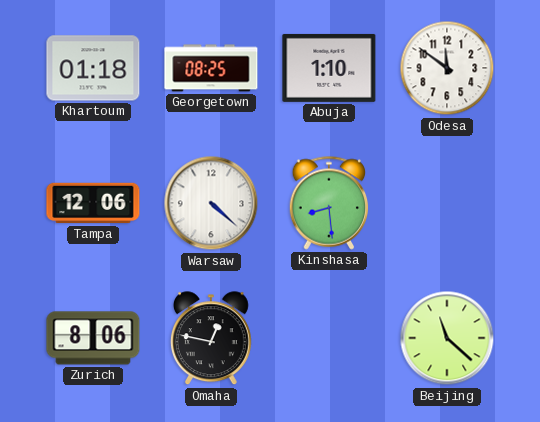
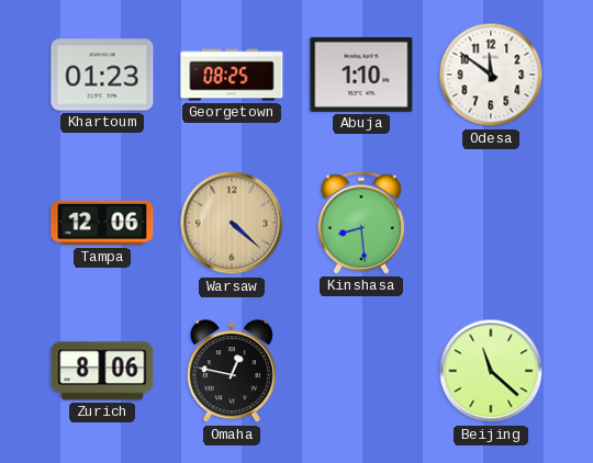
Khartoum: 01:18 -> 01:23
Warsaw dial: white -> champagne
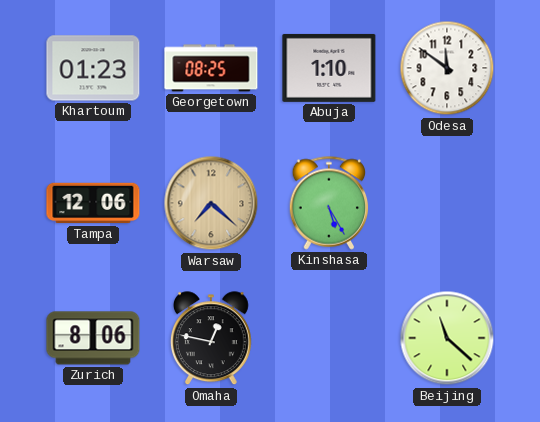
Warsaw: 4:22 -> 7:22
Kinshasa: 8:29 -> 5:25
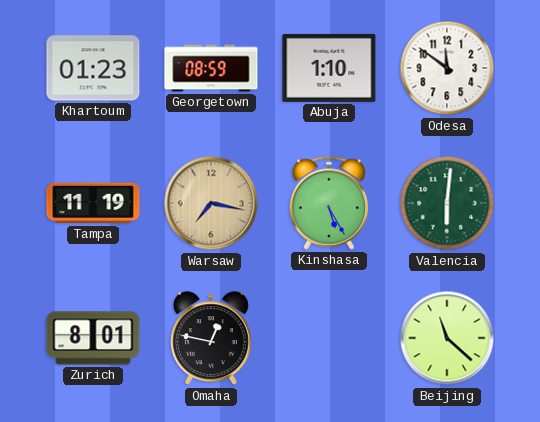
Georgetown: 08:25 -> 08:59
Tampa: 12:06 -> 11:19
Warsaw: 7:22 -> 7:17
Valencia: none -> 6:01
Zurich: 8:06 -> 8:01
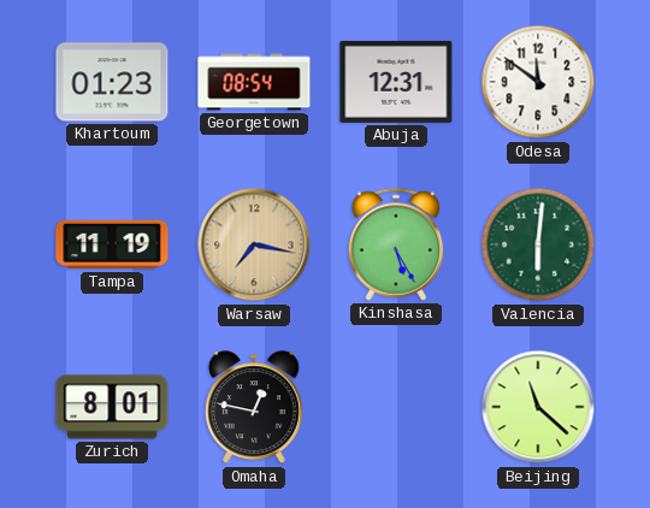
Georgetown: 08:59 -> 08:54
Abuja: 1:10 -> 12:31
